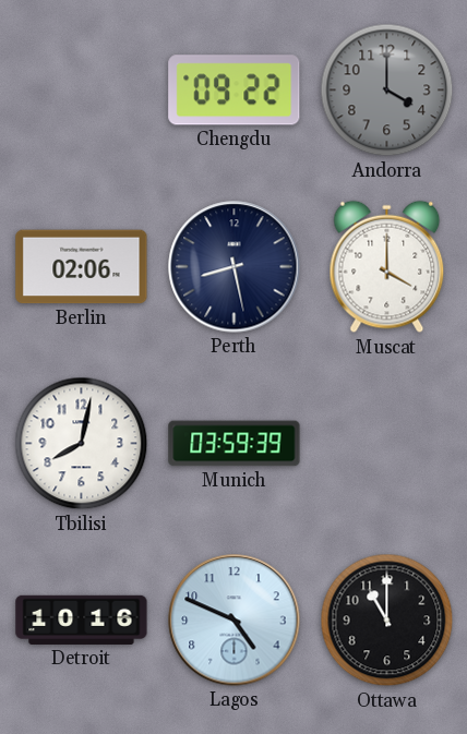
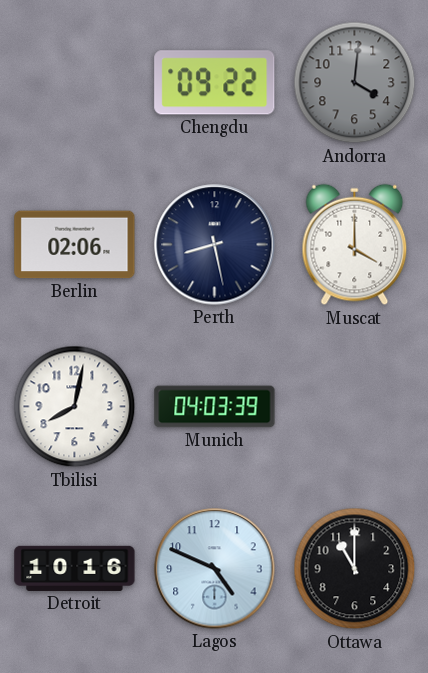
Andorra: 4:00 -> 4:01
Munich: 03:59 -> 04:03
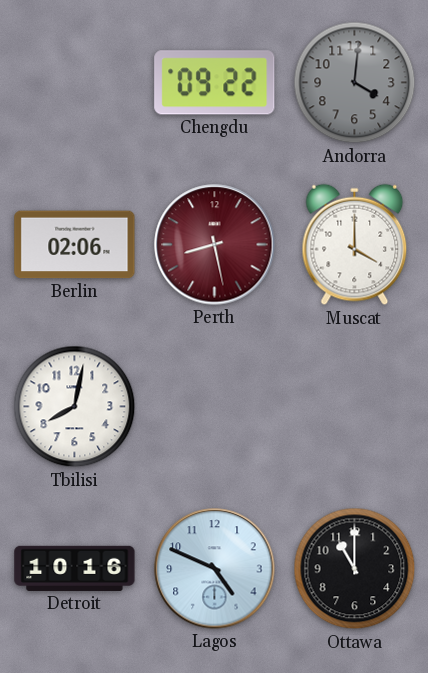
Perth dial: navy -> burgundy
Munich: 04:03 -> none
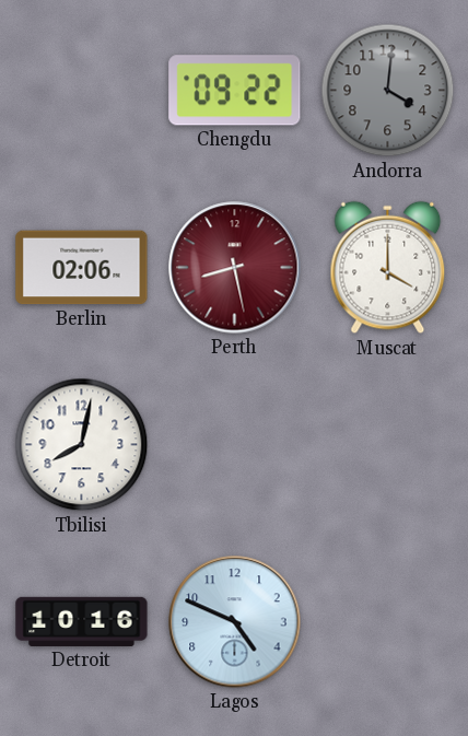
Ottawa: 11:00 -> none
